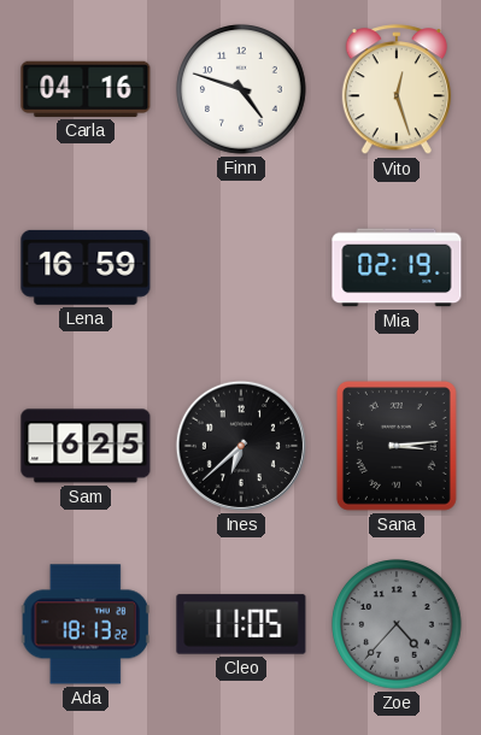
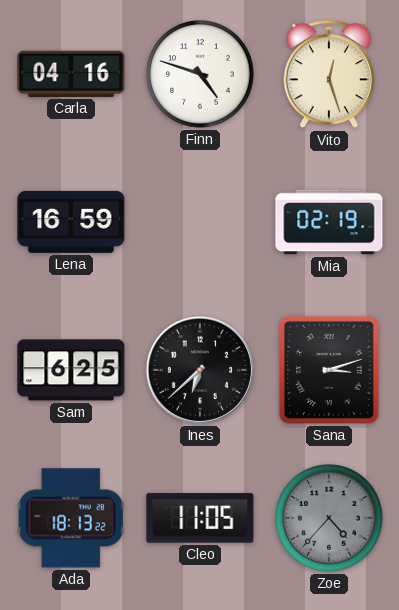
Sana: 3:14 -> 3:12
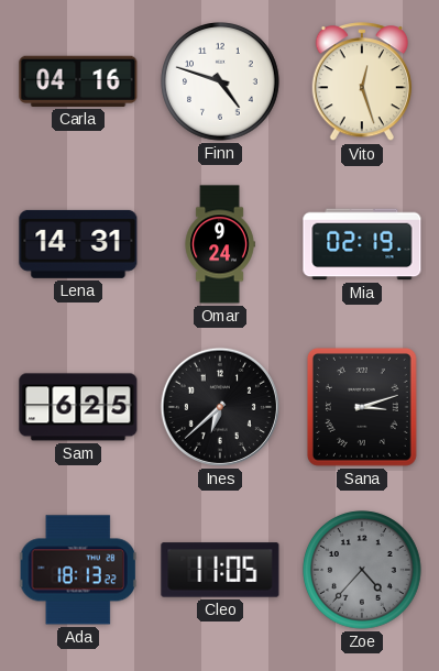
Lena: 16:59 -> 14:31
Omar: none -> 9:24
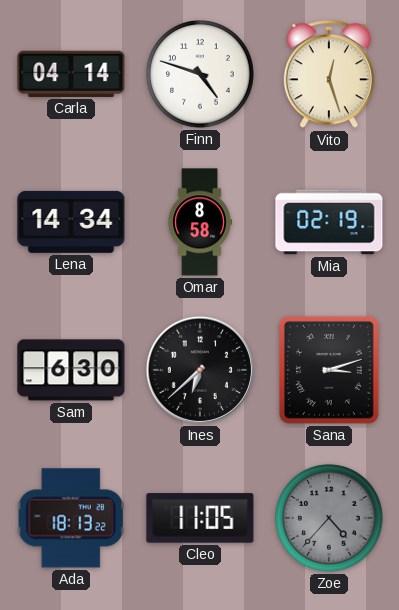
Carla: 04:16 -> 04:14
Lena: 14:31 -> 14:34
Omar: 9:24 -> 8:58
Sam: 6:25 -> 6:30
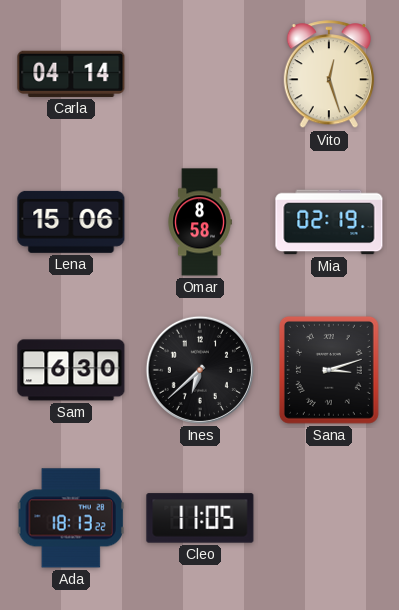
Finn: 4:48 -> none
Lena: 14:34 -> 15:06
Zoe: 4:37 -> none
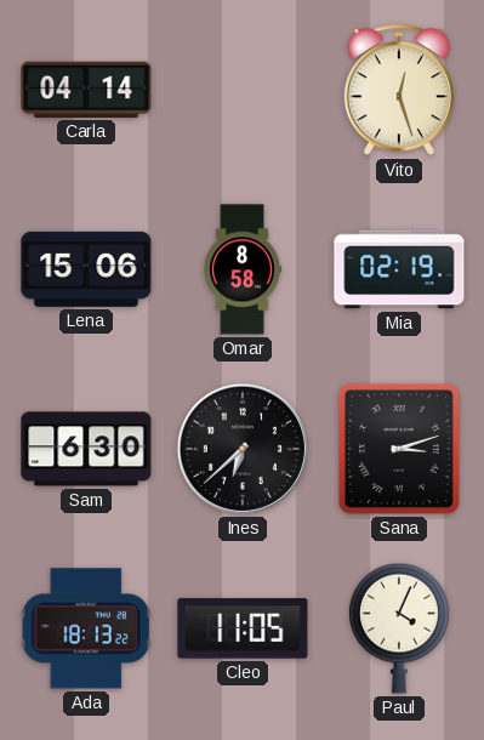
Paul: none -> 4:04
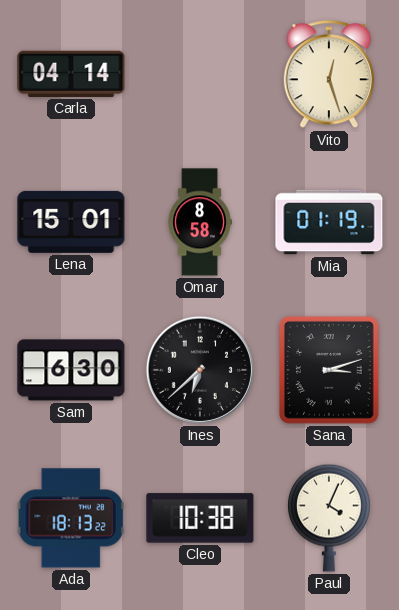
Lena: 15:06 -> 15:01
Mia: 02:19 -> 01:19
Cleo: 11:05 -> 10:38
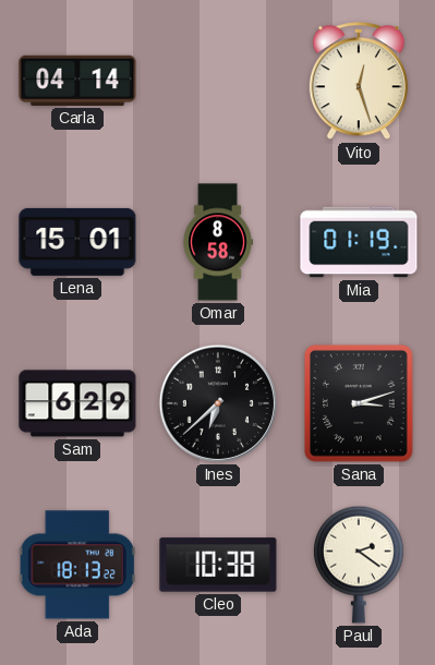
Sam: 6:30 -> 6:29
Paul: 4:04 -> 2:21
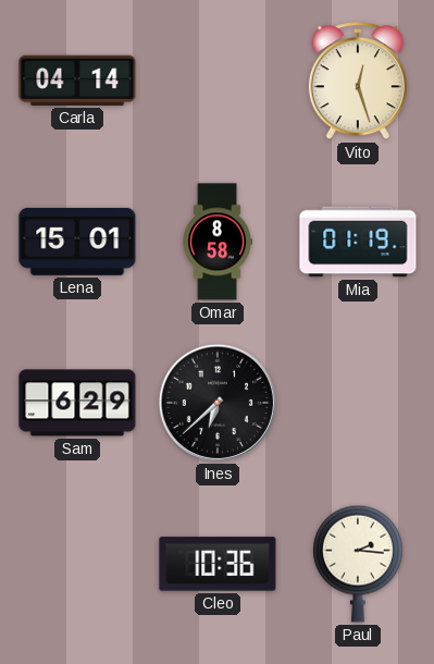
Sana: 3:12 -> none
Ada: 18:13 -> none
Cleo: 10:38 -> 10:36
Paul: 2:21 -> 2:16
